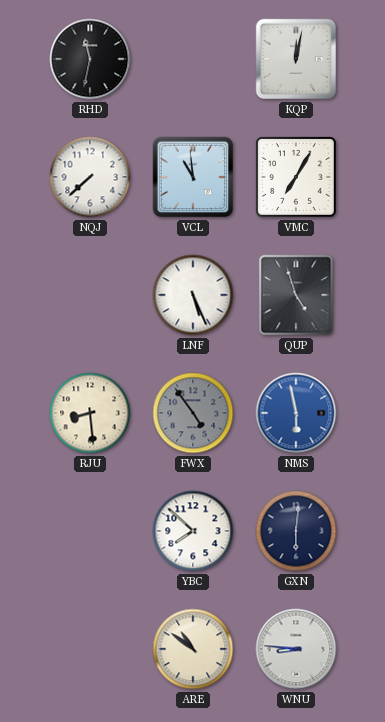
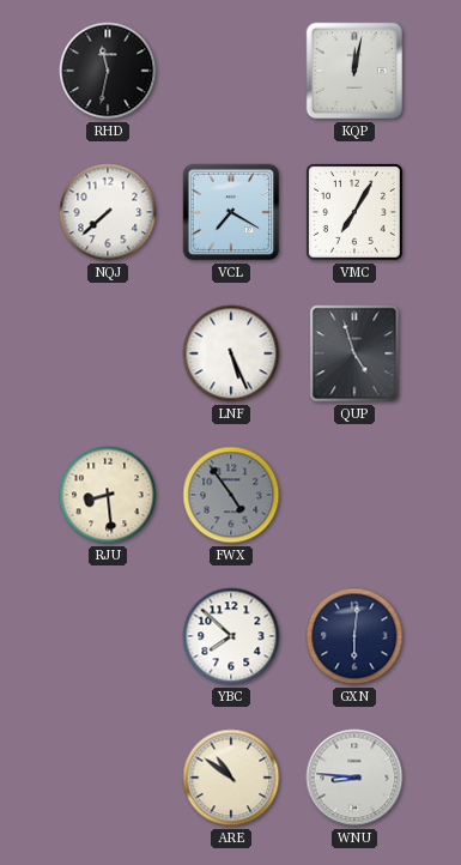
VCL: 10:59 -> 7:20
NMS: 5:58 -> none
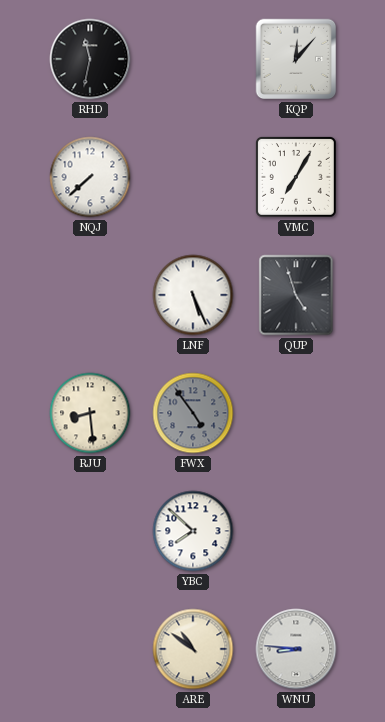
KQP: 12:02 -> 12:07
VCL: 7:20 -> none
GXN: 6:01 -> none
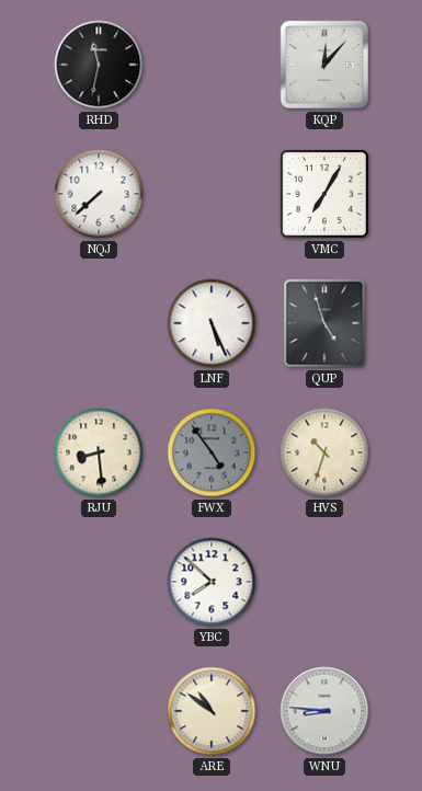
HVS: none -> 10:33
